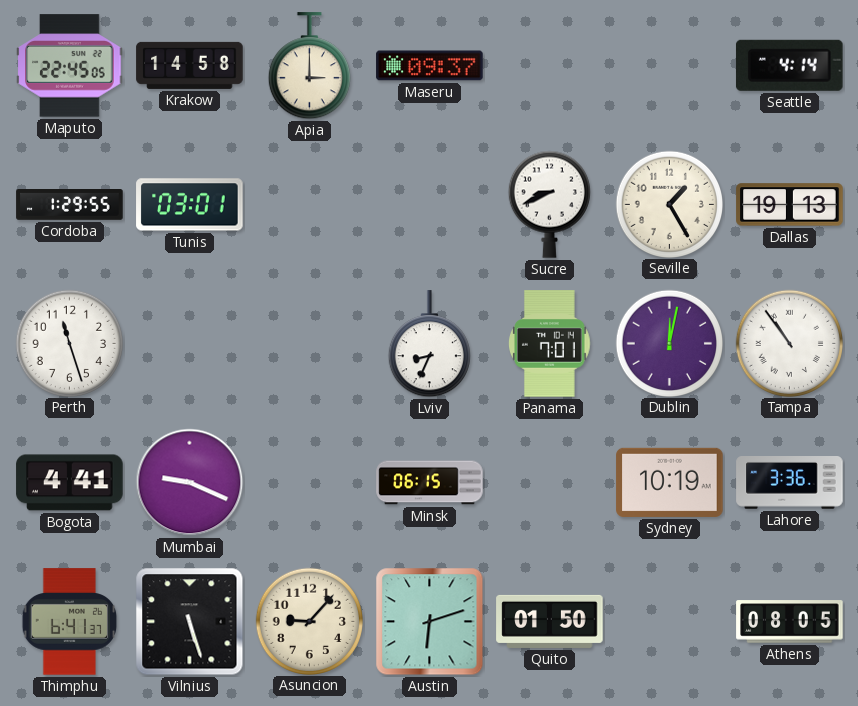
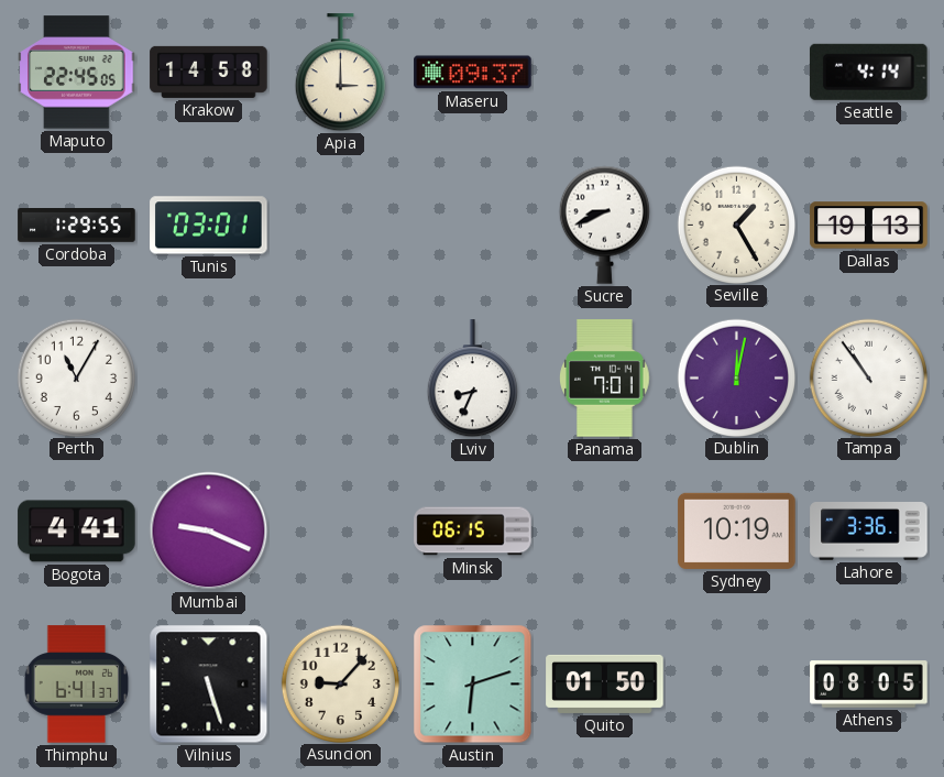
Perth: 11:27 -> 11:05
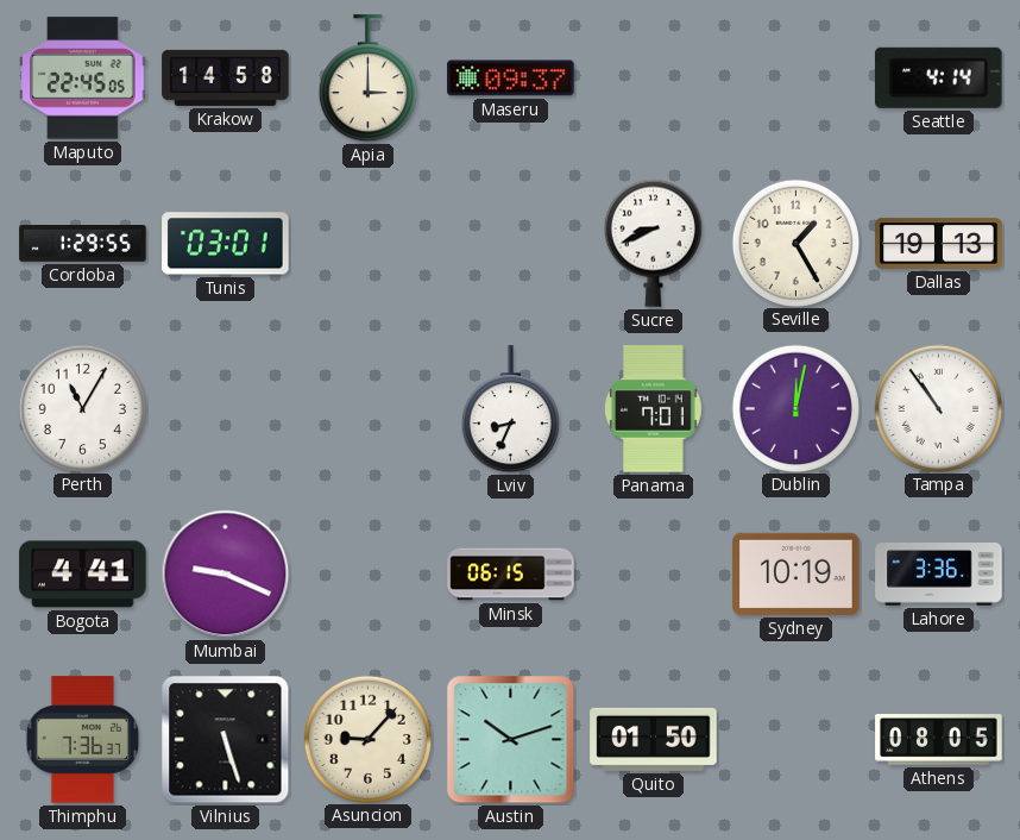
Thimphu: 6:41 -> 7:36
Austin: 6:12 -> 10:12
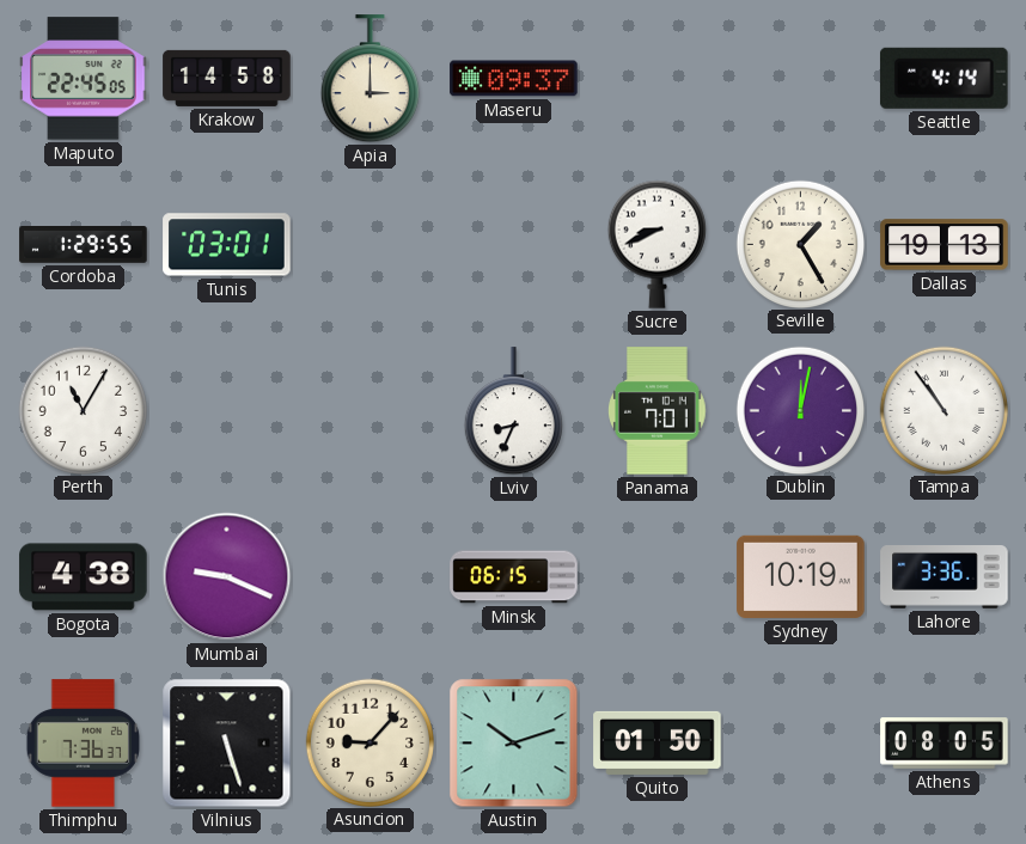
Bogota: 4:41 -> 4:38
